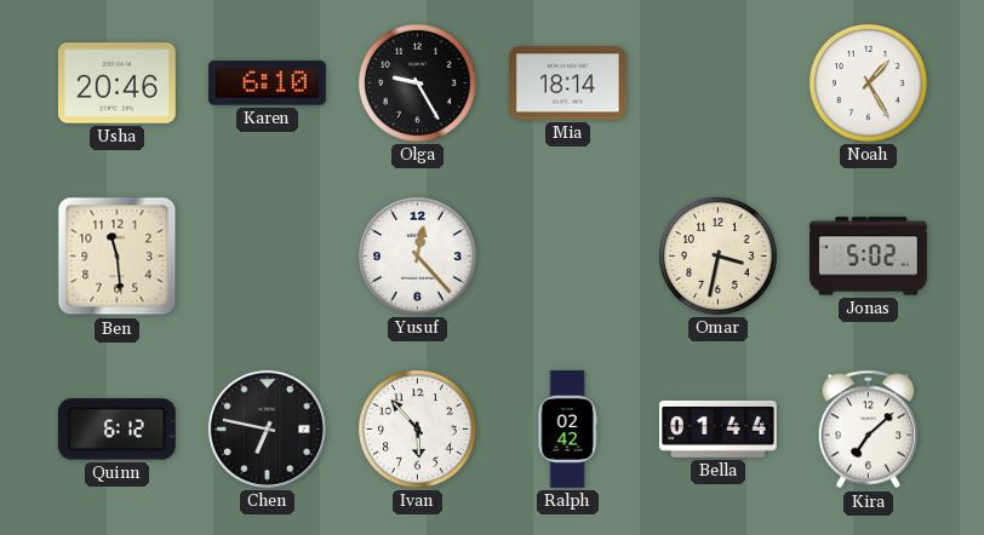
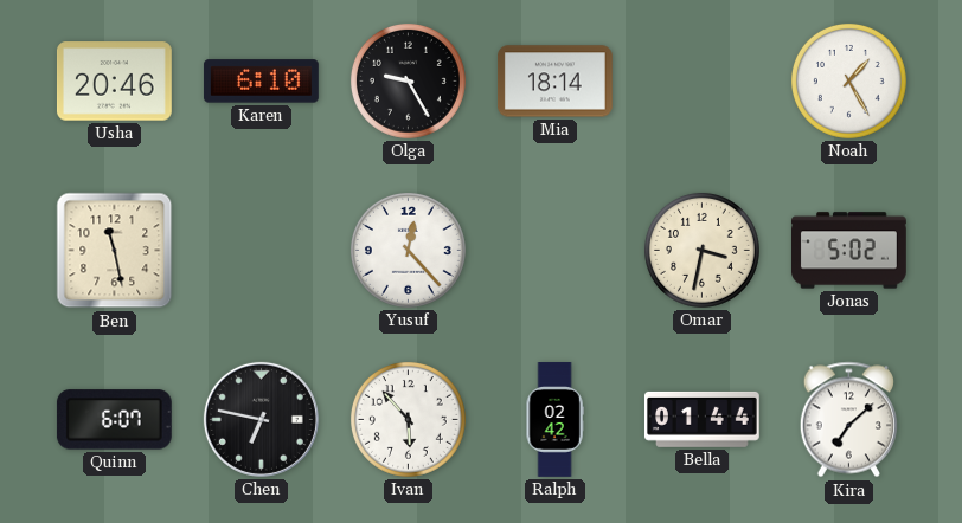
Ben: 11:29 -> 11:28
Quinn: 6:12 -> 6:07
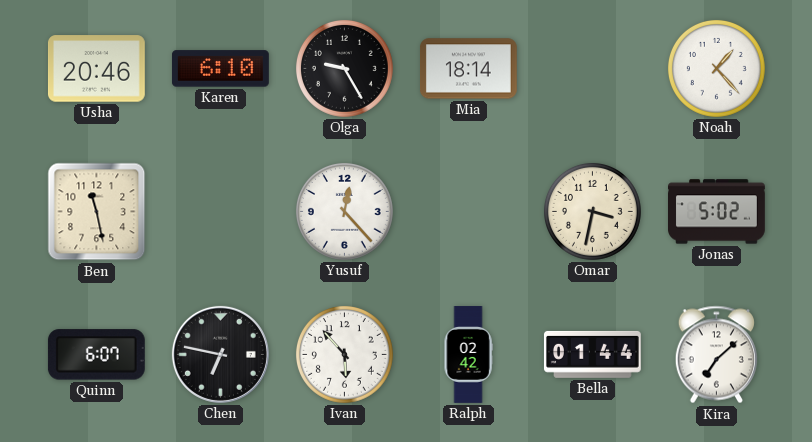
Noah: 1:25 -> 1:23
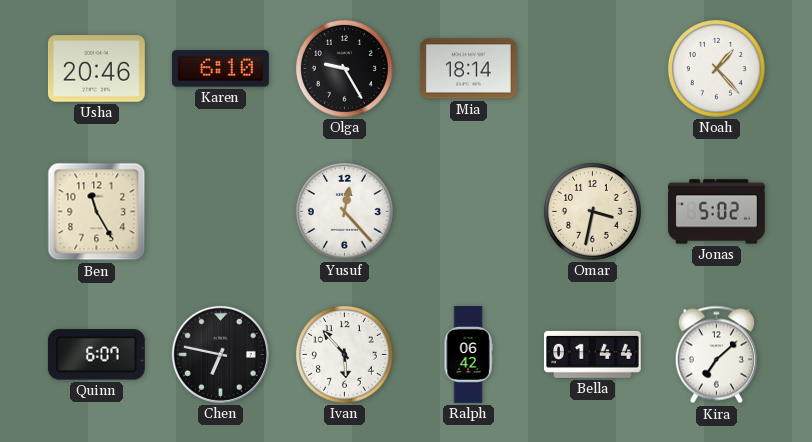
Ben: 11:28 -> 11:25
Ralph: 02:42 -> 06:42
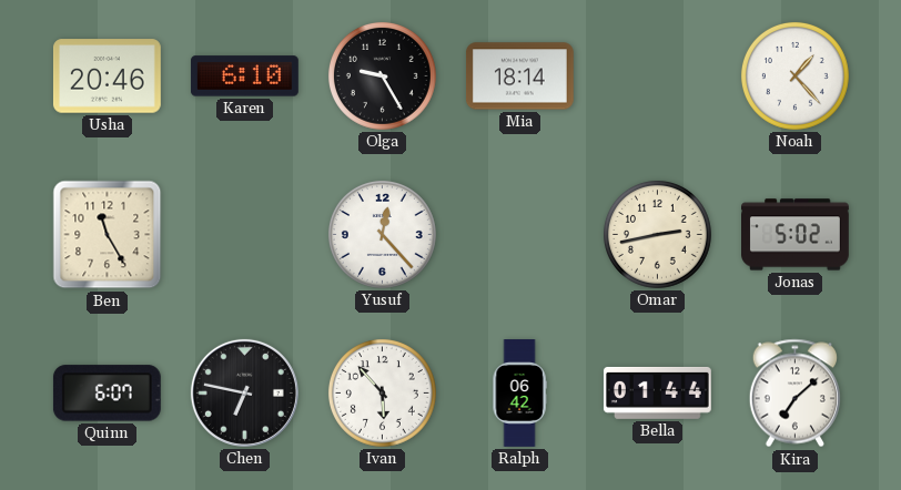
Omar: 3:32 -> 2:43
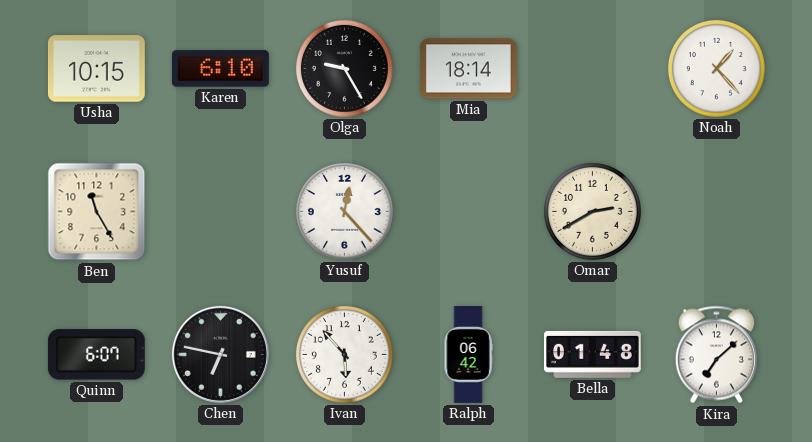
Usha: 20:46 -> 10:15
Omar: 2:43 -> 2:40
Jonas: 5:02 -> none
Bella: 01:44 -> 01:48
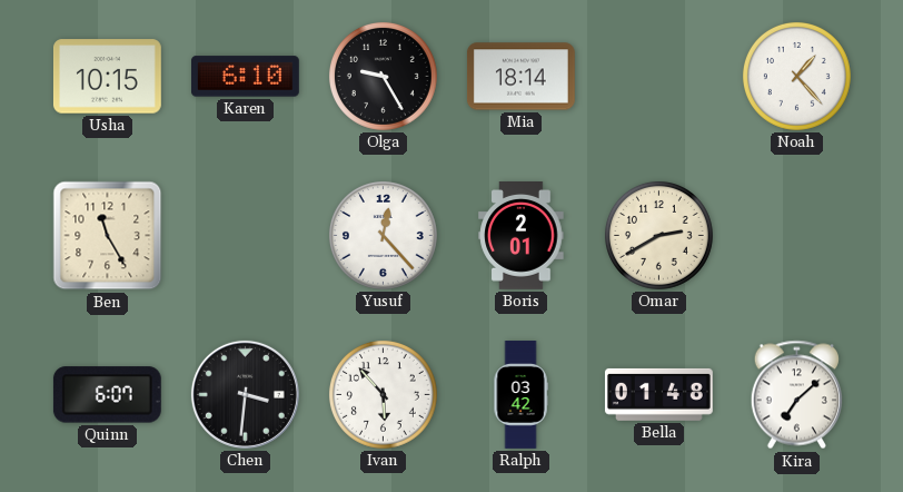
Boris: none -> 2:01
Chen: 6:47 -> 3:31
Ralph: 06:42 -> 03:42
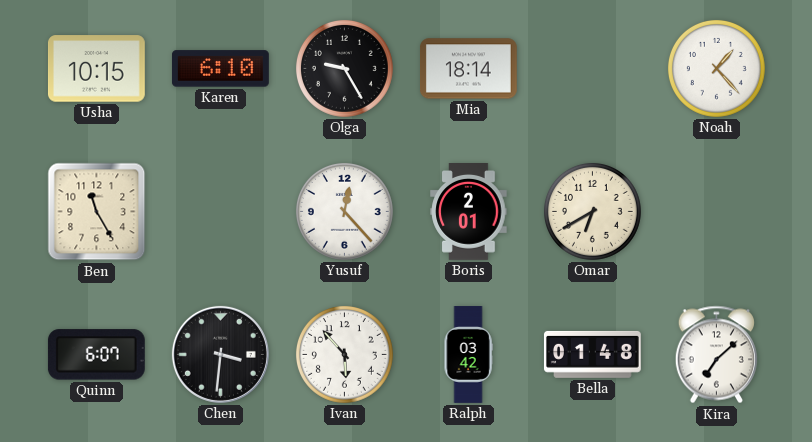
Omar: 2:40 -> 6:40
